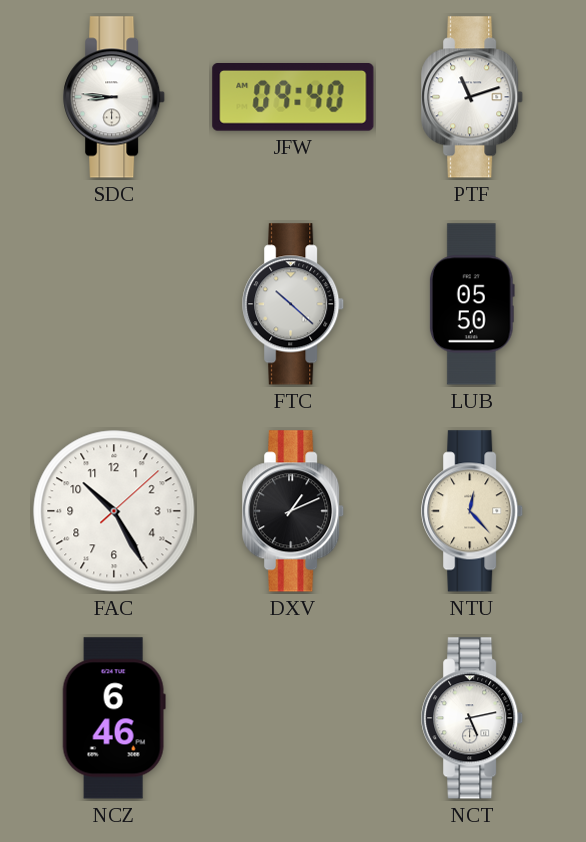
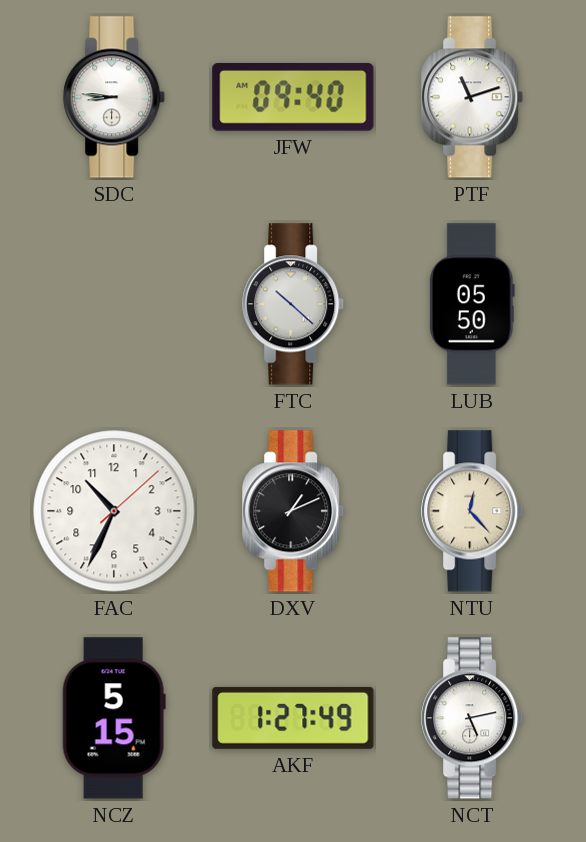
FAC: 10:25 -> 10:34
NCZ: 6:46 -> 5:15
AKF: none -> 1:27
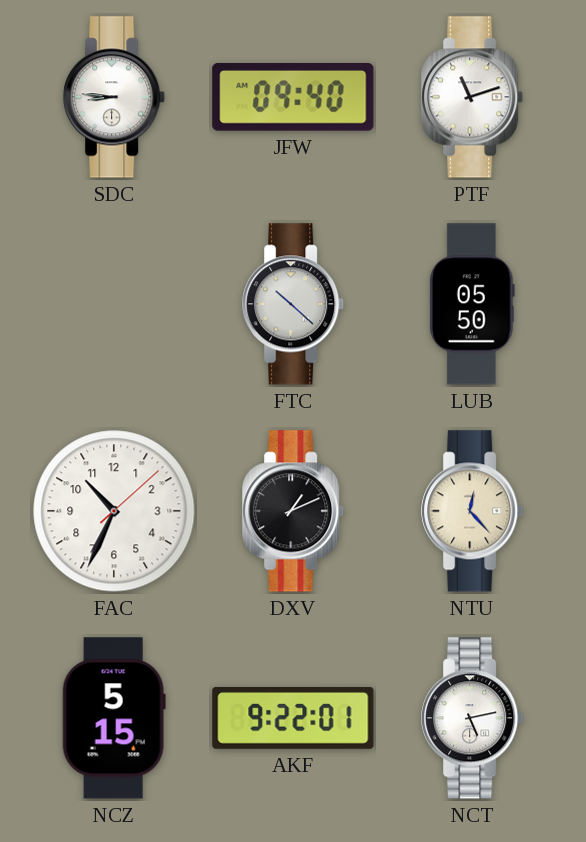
AKF: 1:27 -> 9:22
